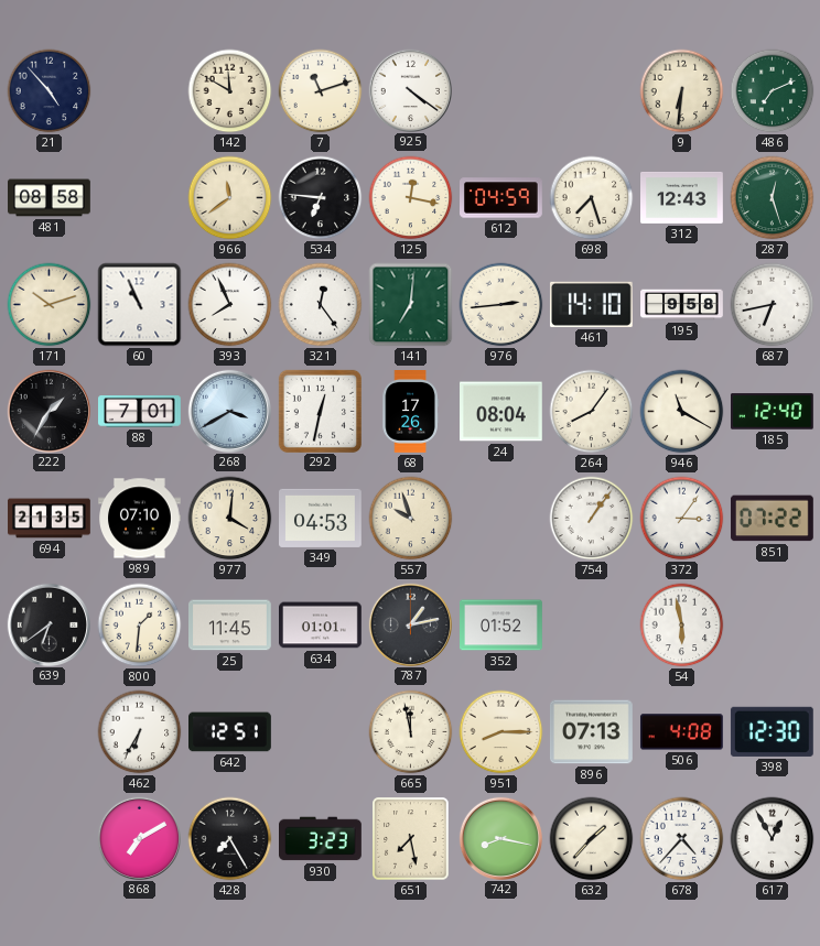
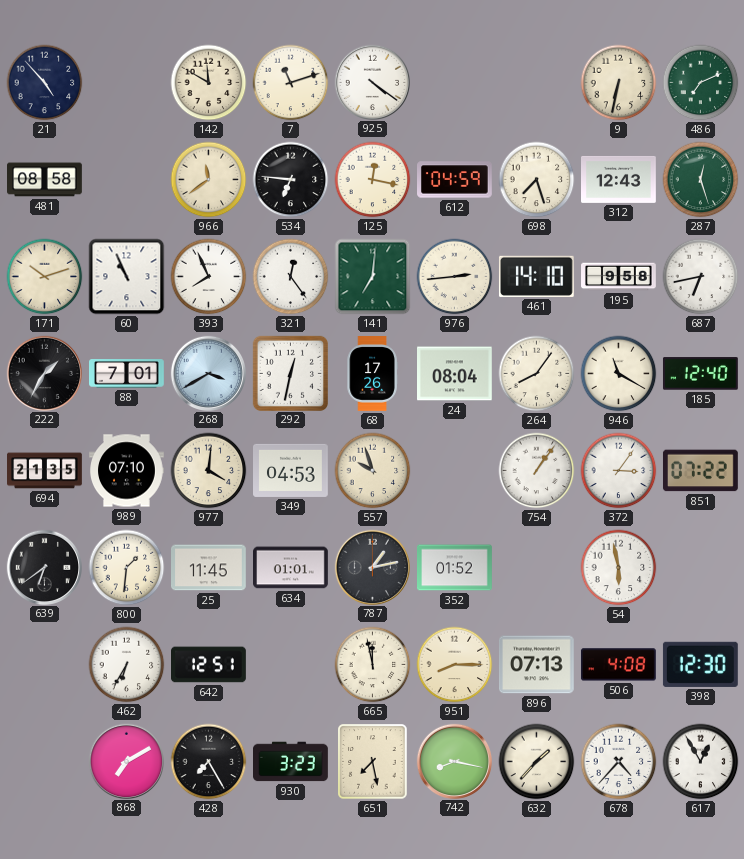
9: 6:31 -> 6:32
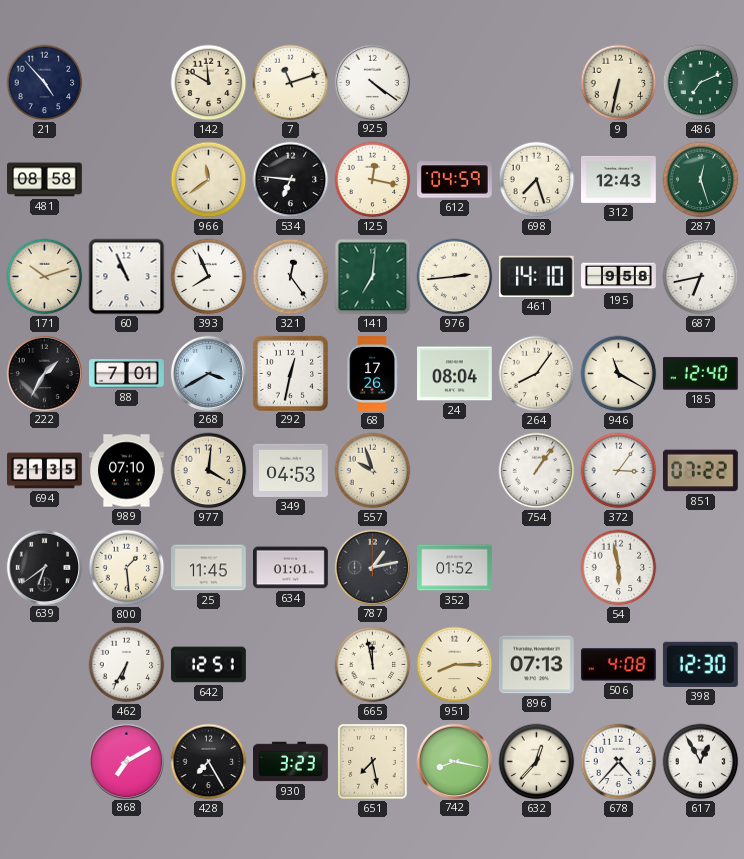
800: 1:31 -> 1:29
632: 1:37 -> 12:37
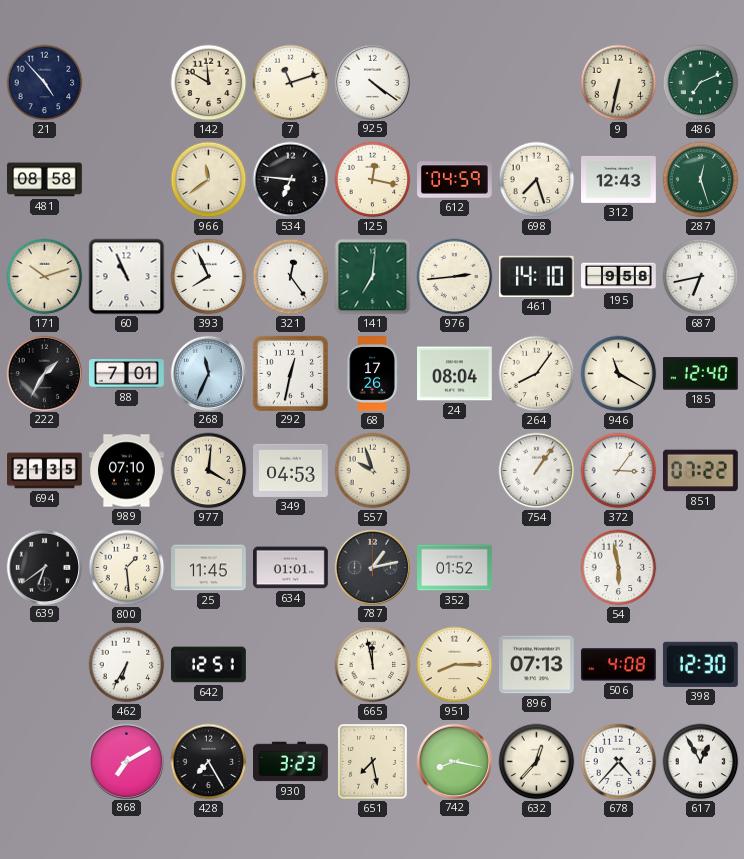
268: 3:40 -> 11:34
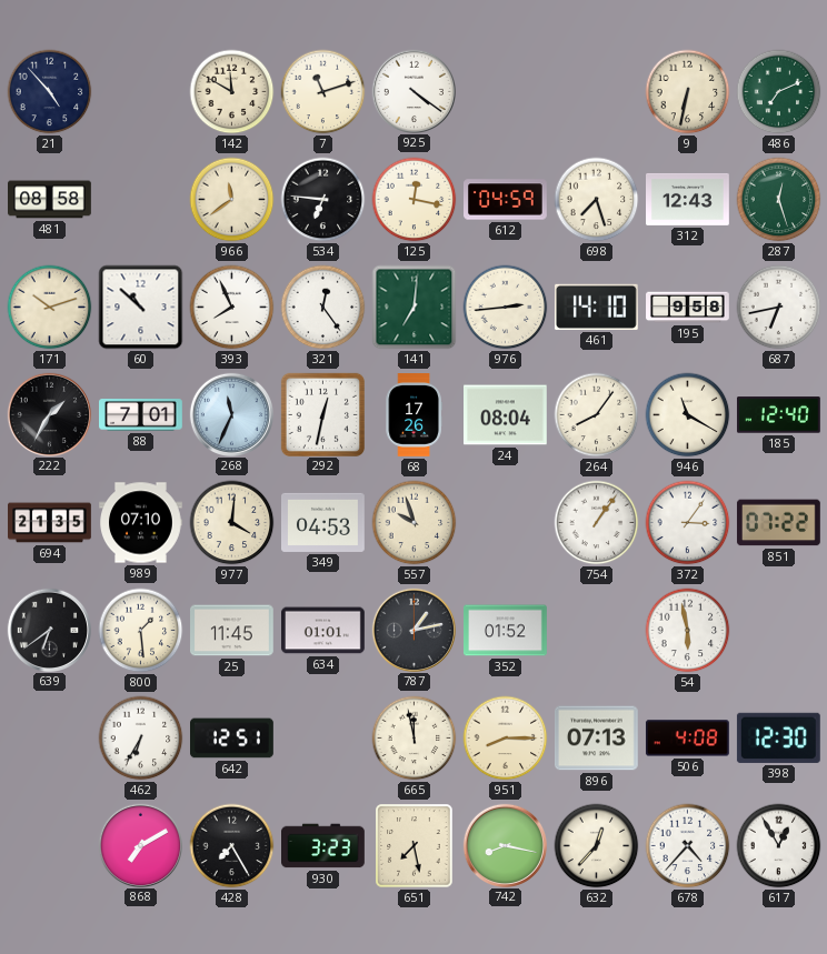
60: 10:56 -> 10:52
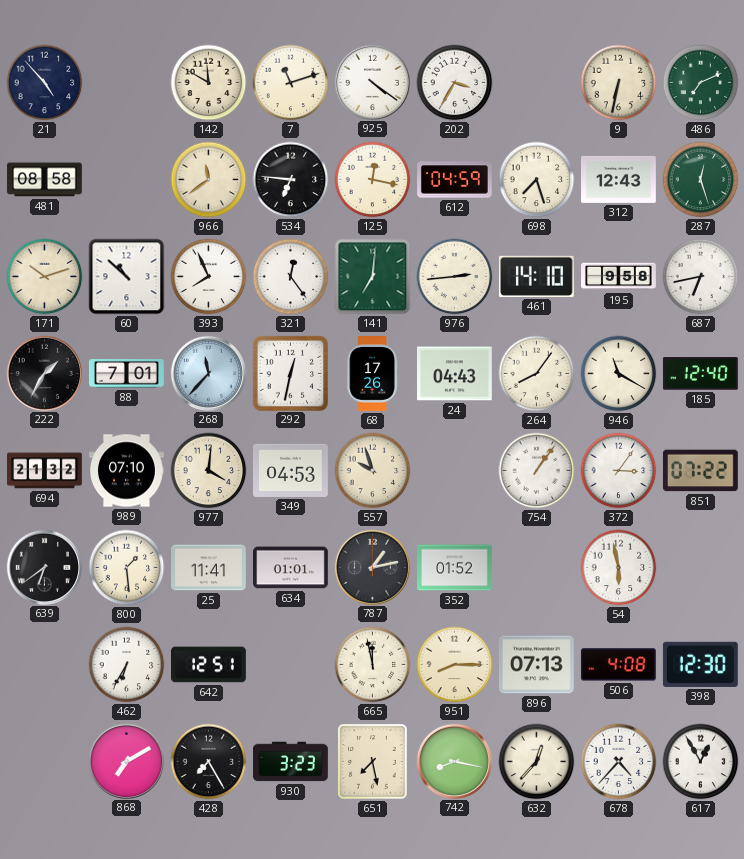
202: none -> 3:35
268: 11:34 -> 11:37
24: 08:04 -> 04:43
694: 21:35 -> 21:32
25: 11:45 -> 11:41
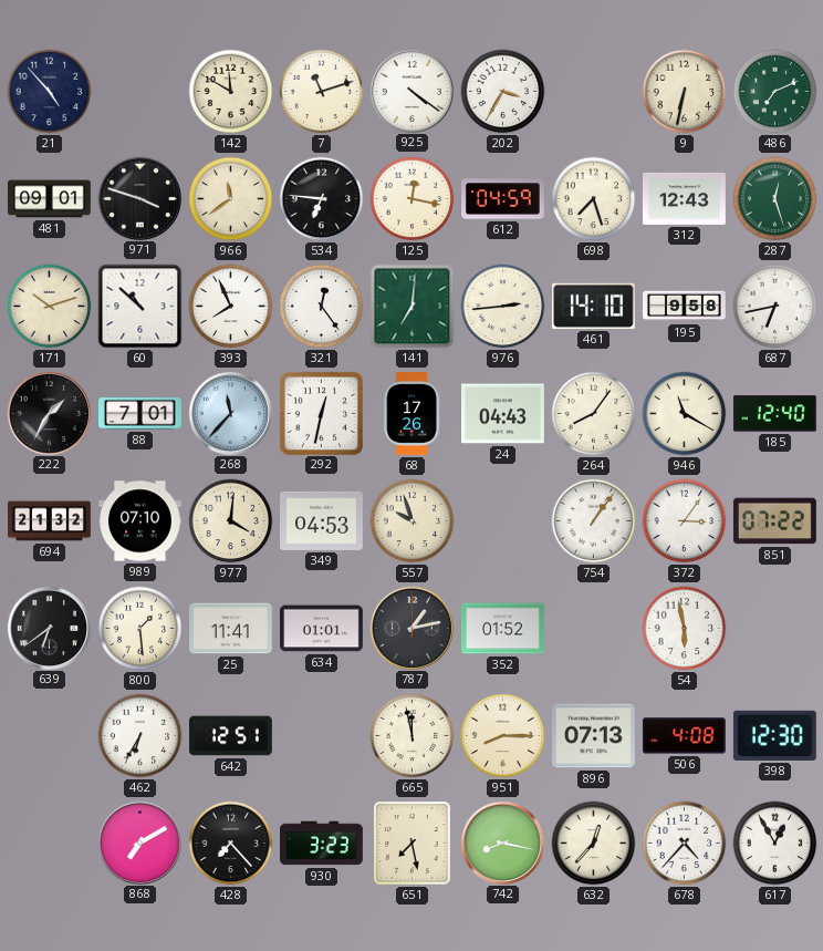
481: 08:58 -> 09:01
971: none -> 3:48
428: 7:25 -> 7:23
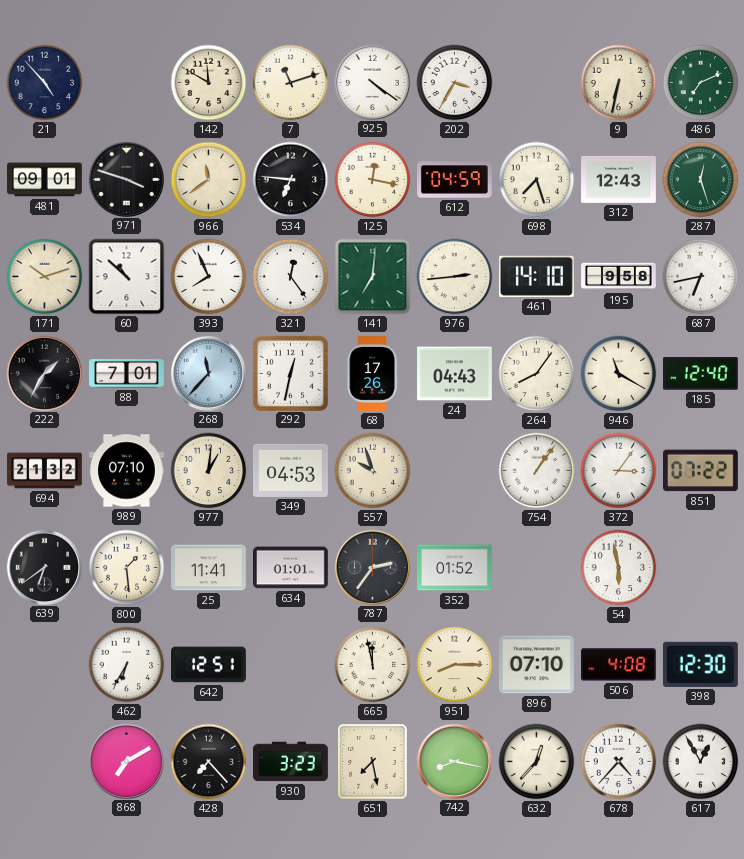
977: 4:01 -> 1:01
787: 1:13 -> 2:36
896: 07:13 -> 07:10
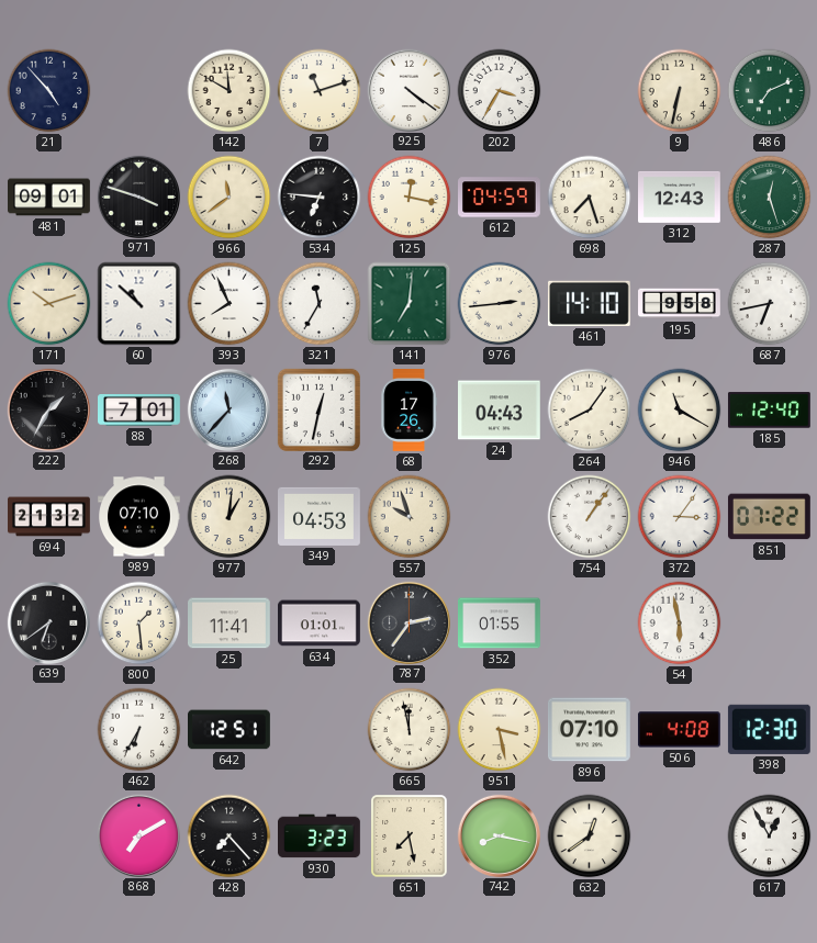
321: 12:24 -> 11:35
352: 01:52 -> 01:55
951: 8:15 -> 3:28
632: 12:37 -> 12:39
678: 4:37 -> none
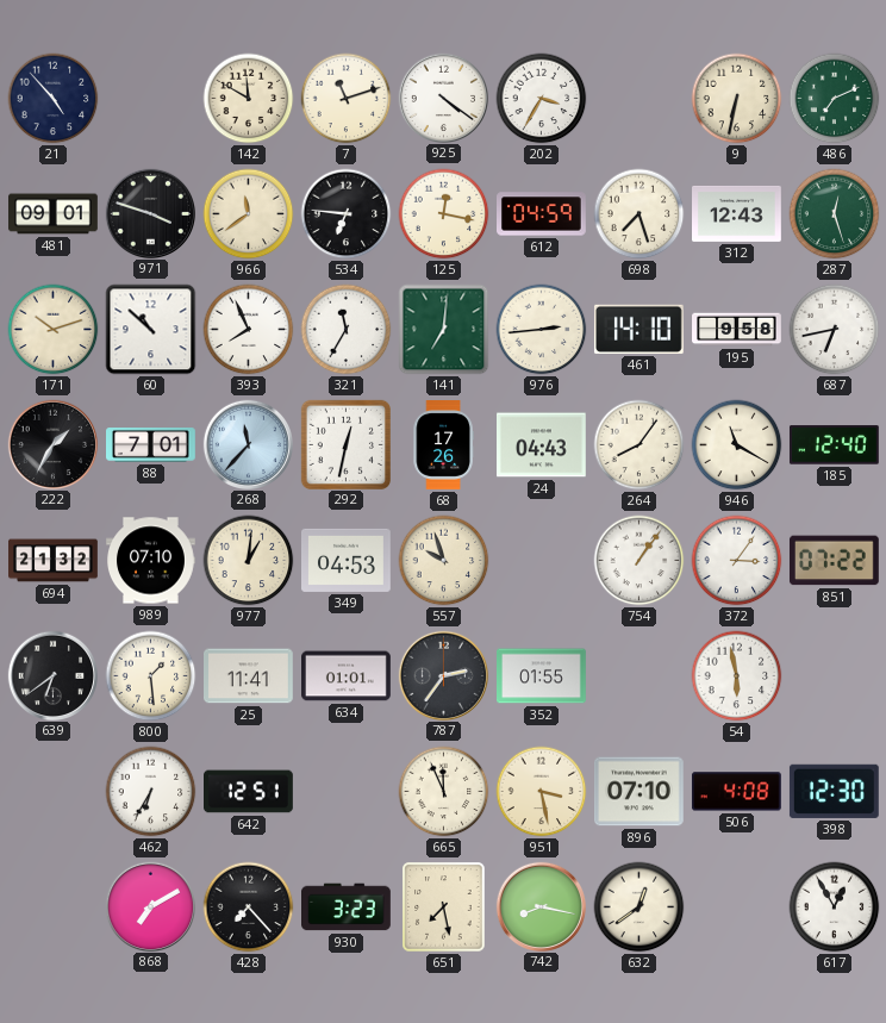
665: 11:58 -> 11:56
